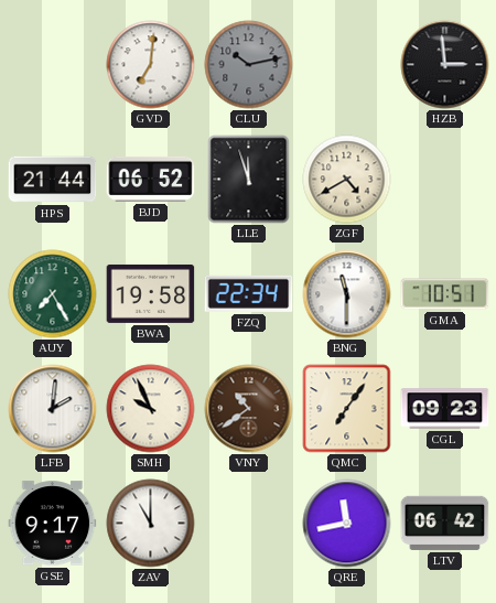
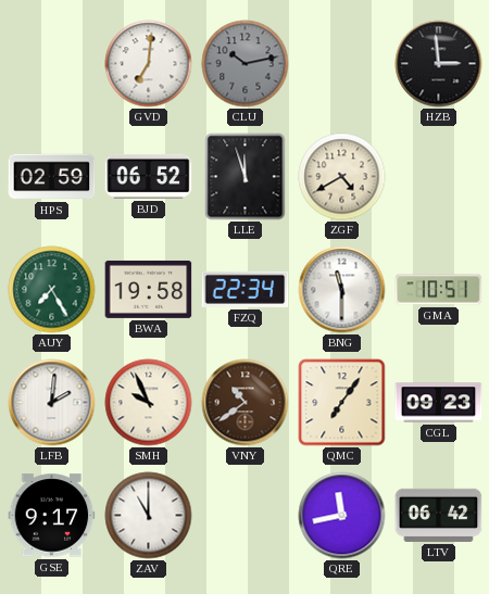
HPS: 21:44 -> 02:59
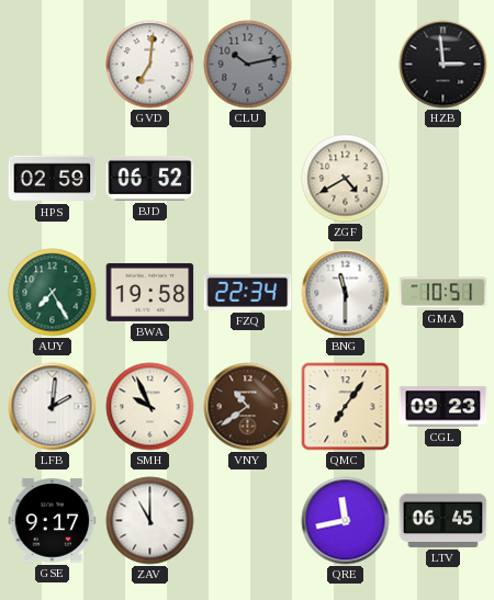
LLE: 11:57 -> none
LTV: 06:42 -> 06:45
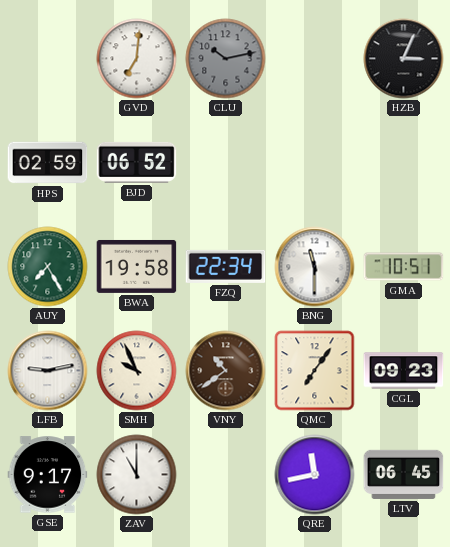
HZB: 2:59 -> 3:04
ZGF: 4:40 -> none
LFB: 2:01 -> 9:13
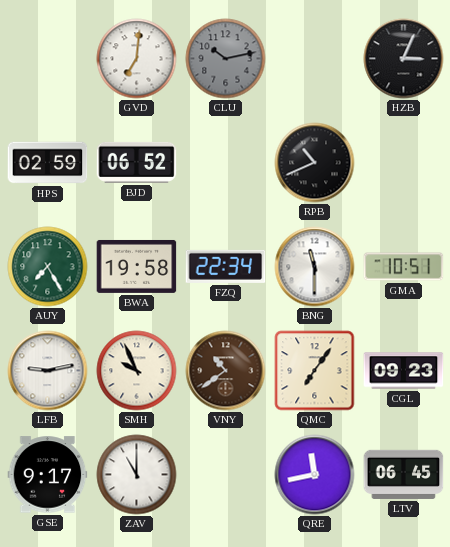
RPB: none -> 10:41
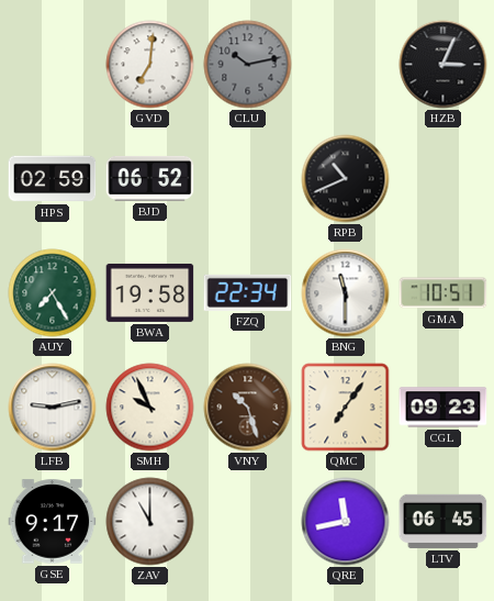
VNY: 10:39 -> 10:27
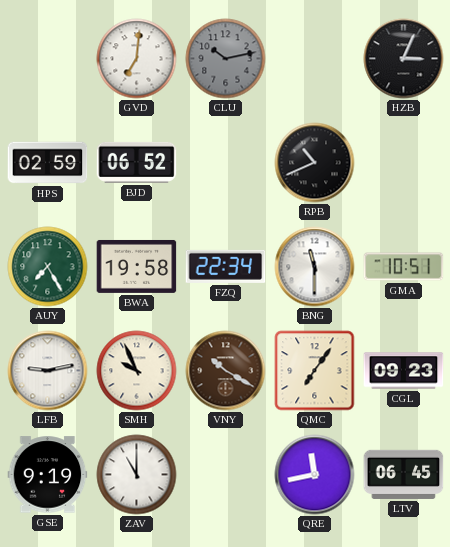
VNY: 10:27 -> 10:20
GSE: 9:17 -> 9:19
